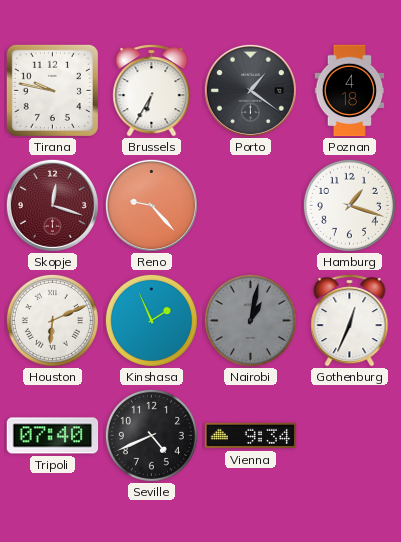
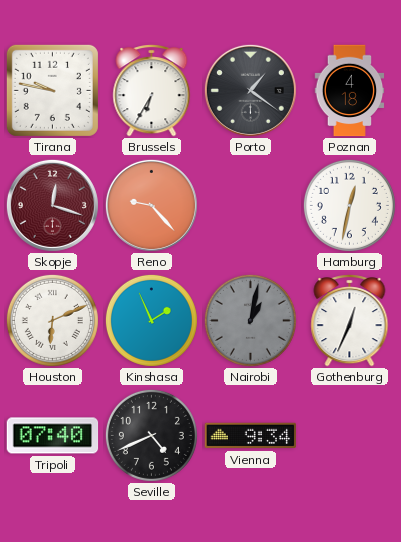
Hamburg: 1:18 -> 12:32
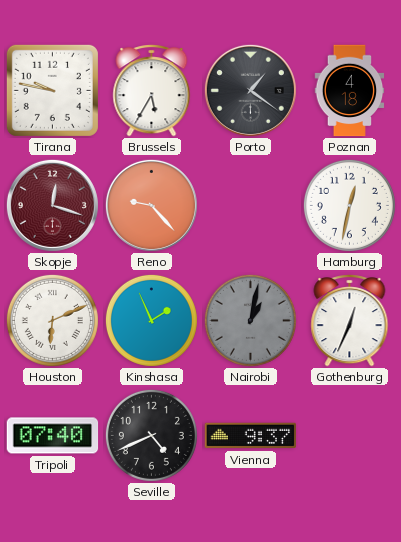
Brussels: 6:35 -> 5:35
Vienna: 9:34 -> 9:37
